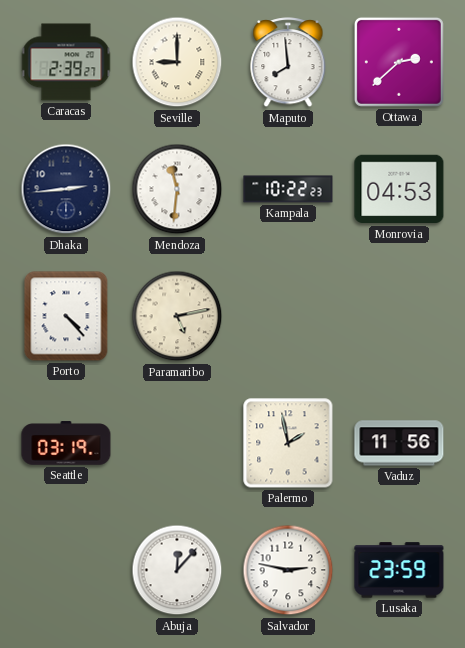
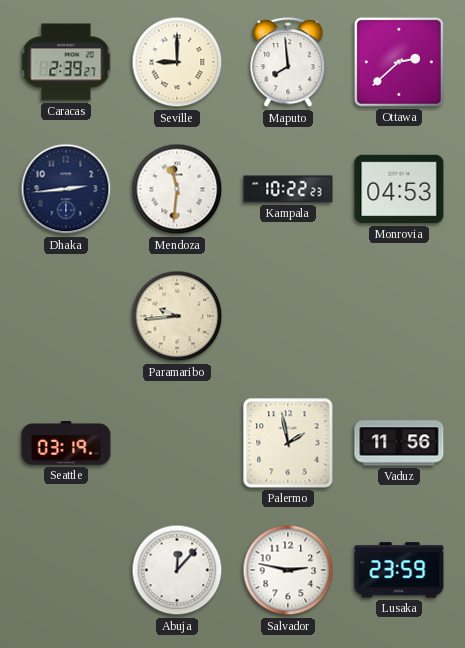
Porto: 4:23 -> none
Paramaribo: 5:13 -> 9:44
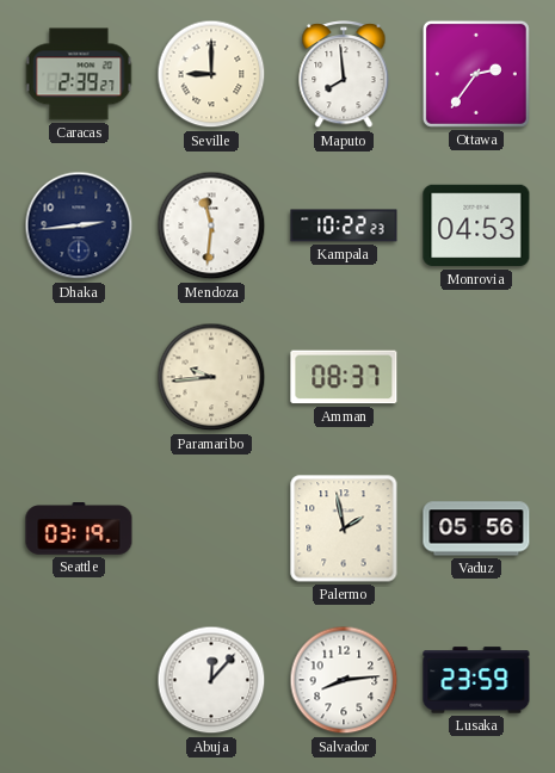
Ottawa: 2:38 -> 2:36
Amman: none -> 08:37
Vaduz: 11:56 -> 05:56
Salvador: 2:47 -> 8:14
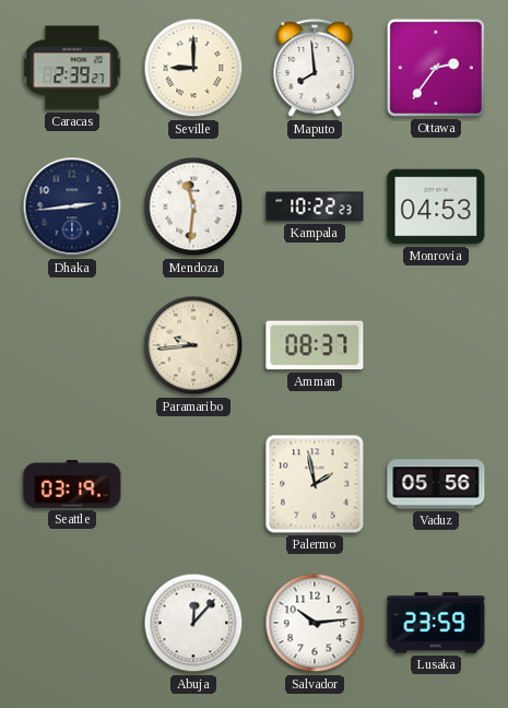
Salvador: 8:14 -> 10:14
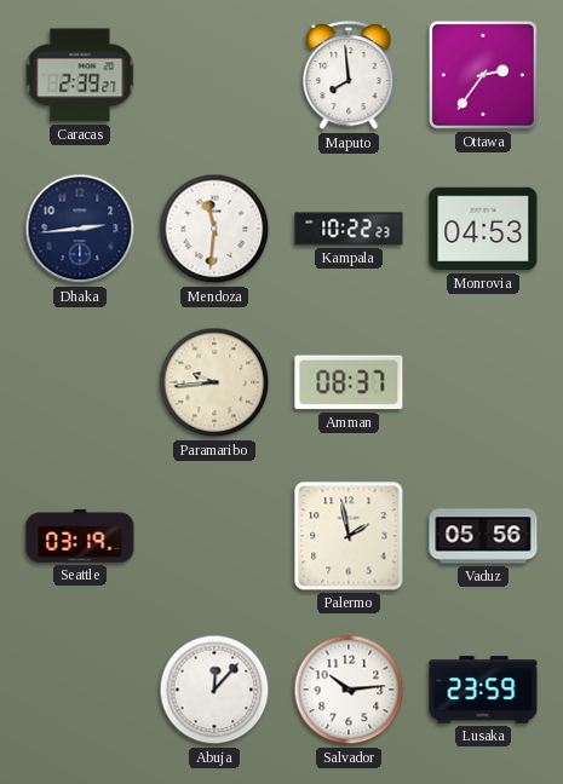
Seville: 9:00 -> none
